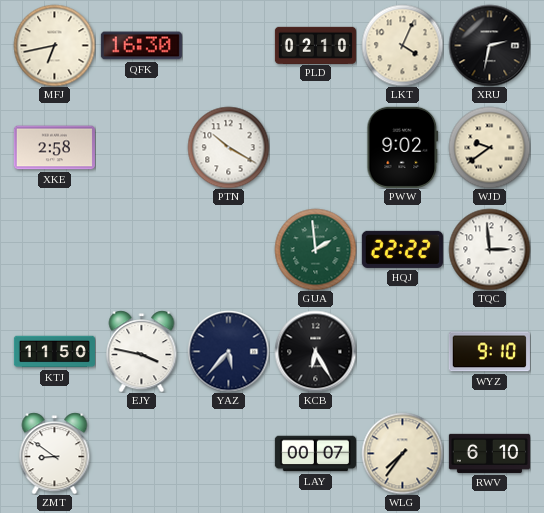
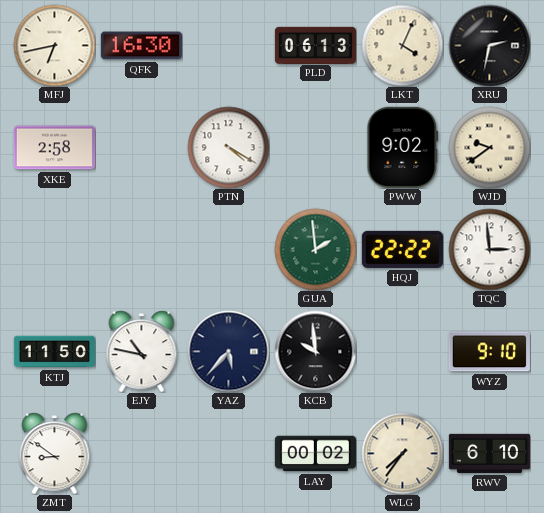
PLD: 02:10 -> 06:13
PTN: 10:20 -> 4:20
EJY: 3:47 -> 10:47
KCB: 6:25 -> 9:59
LAY: 00:07 -> 00:02
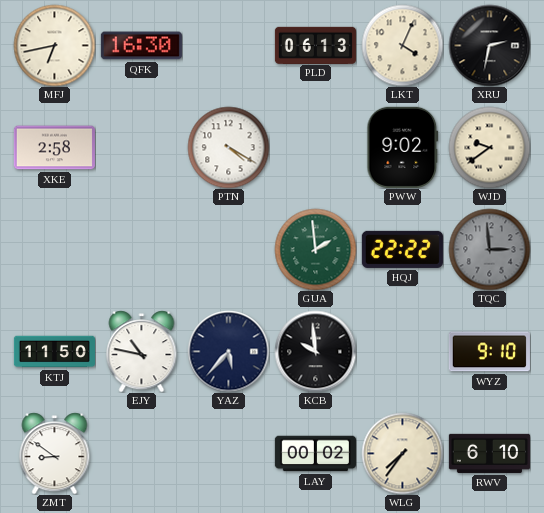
TQC dial: white -> grey
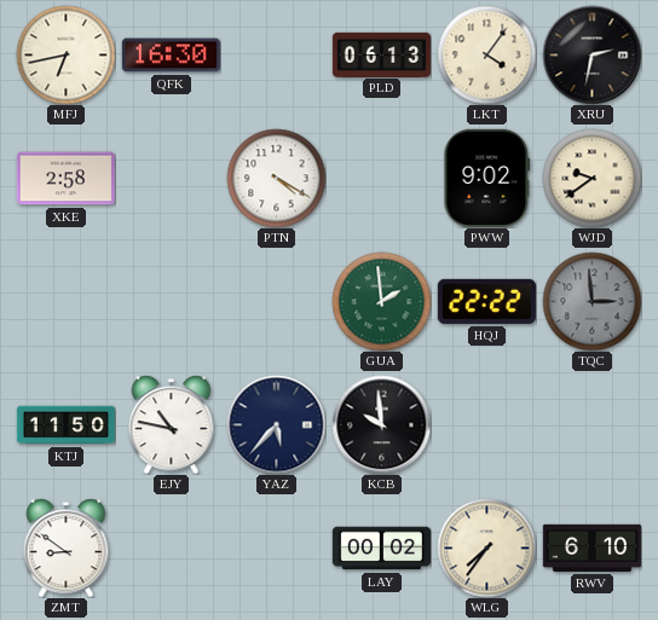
LKT: 4:04 -> 4:06
WYZ: 9:10 -> none
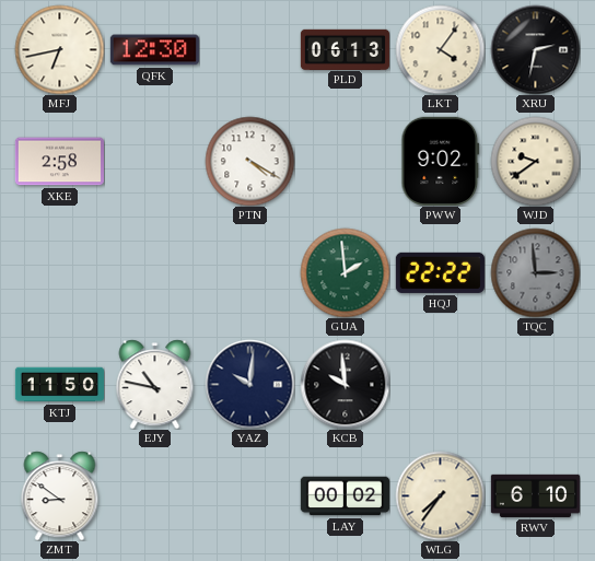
QFK: 16:30 -> 12:30
YAZ: 5:37 -> 10:01
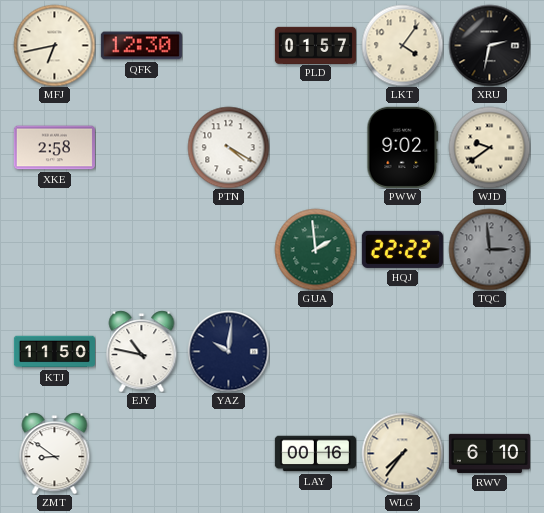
PLD: 06:13 -> 01:57
KCB: 9:59 -> none
LAY: 00:02 -> 00:16
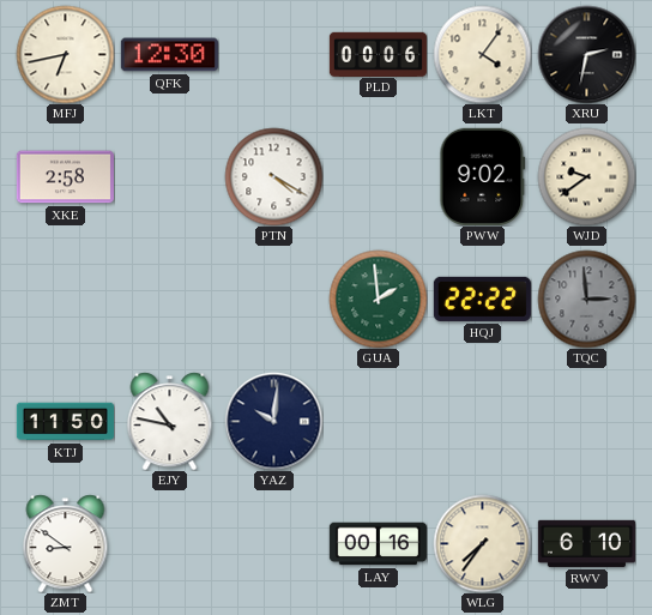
PLD: 01:57 -> 00:06
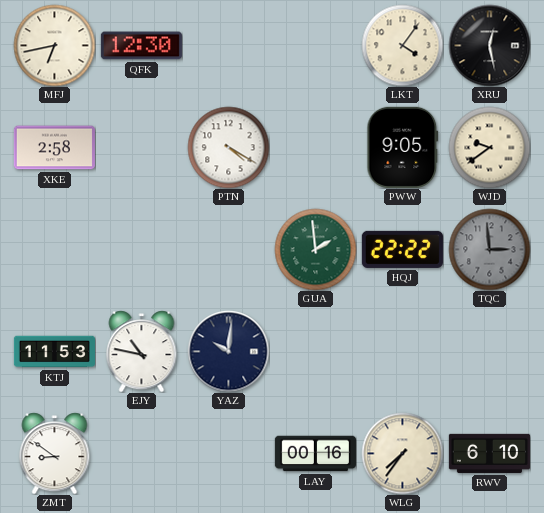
PLD: 00:06 -> none
XRU: 2:32 -> 12:28
PWW: 9:02 -> 9:05
KTJ: 11:50 -> 11:53
